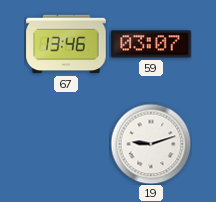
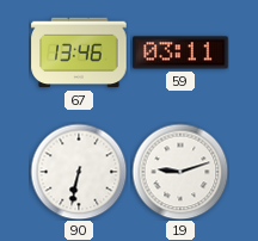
59: 03:07 -> 03:11
90: none -> 6:32
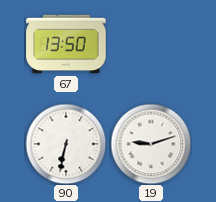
67: 13:46 -> 13:50
59: 03:11 -> none
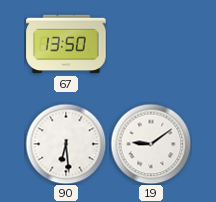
90: 6:32 -> 6:29
19: 9:12 -> 9:09
